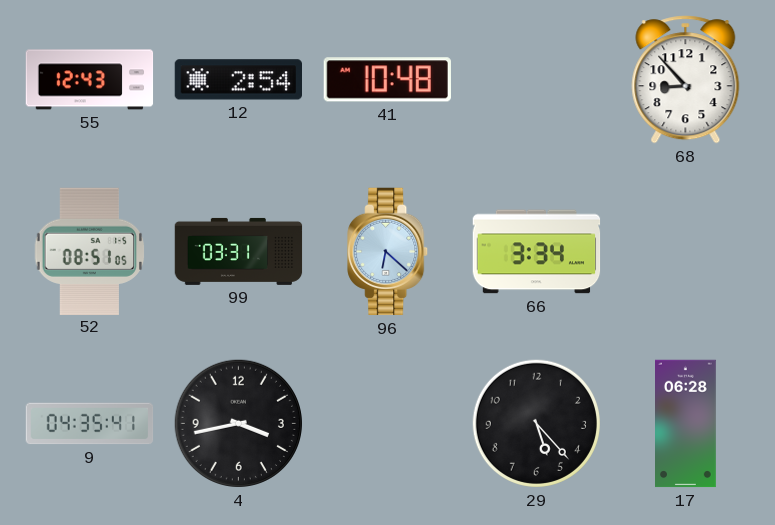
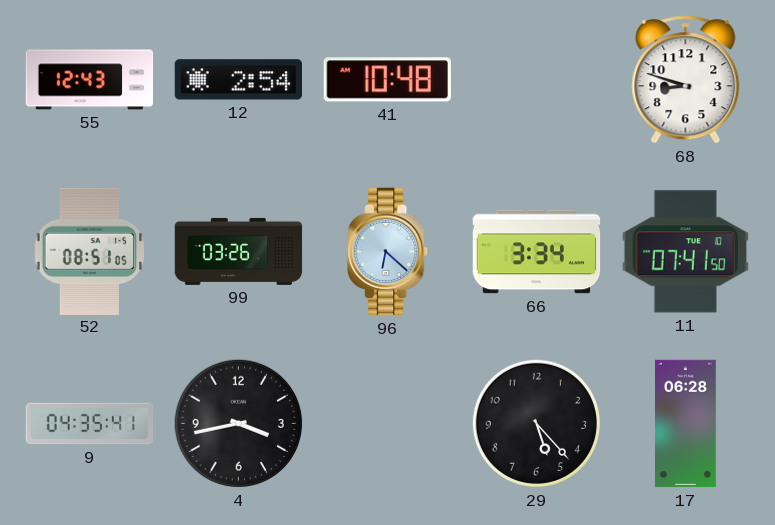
68: 8:53 -> 8:48
99: 03:31 -> 03:26
11: none -> 07:41
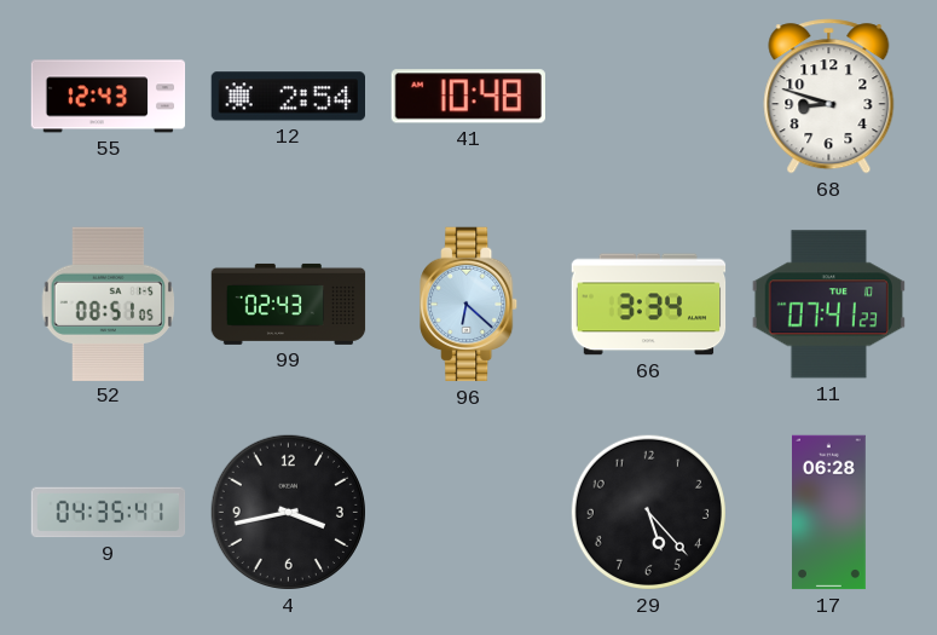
99: 03:26 -> 02:43
11: 07:41:50 -> 07:41:23
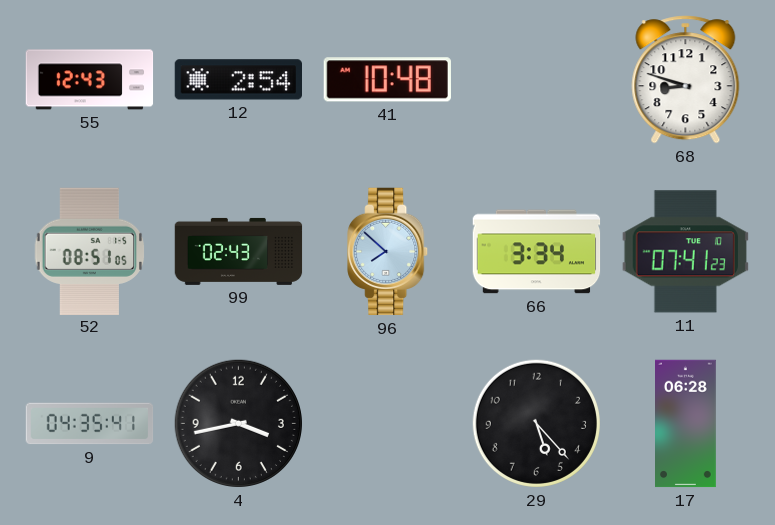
96: 6:22 -> 7:52
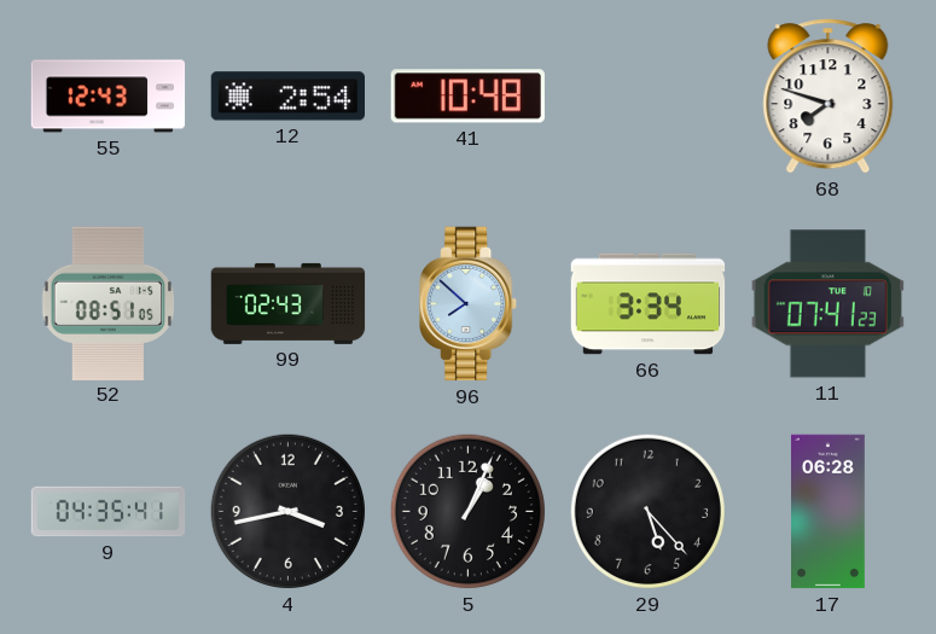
68: 8:48 -> 7:48
5: none -> 1:04
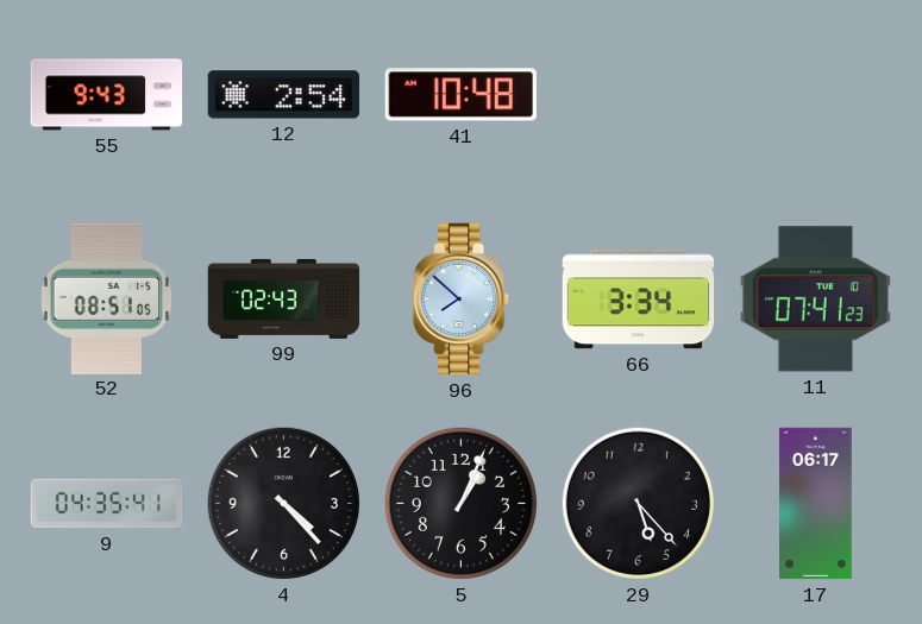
55: 12:43 -> 9:43
68: 7:48 -> none
4: 3:43 -> 4:23
17: 06:28 -> 06:17
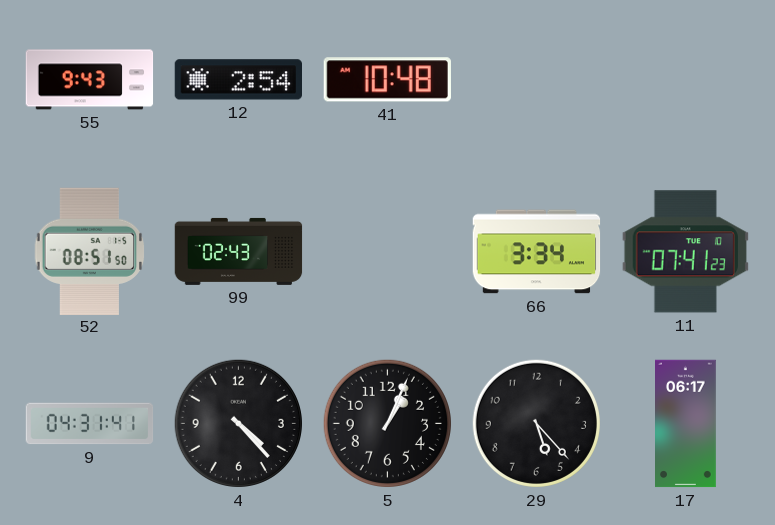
52: 08:51:05 -> 08:51:50
96: 7:52 -> none
9: 04:35 -> 04:31
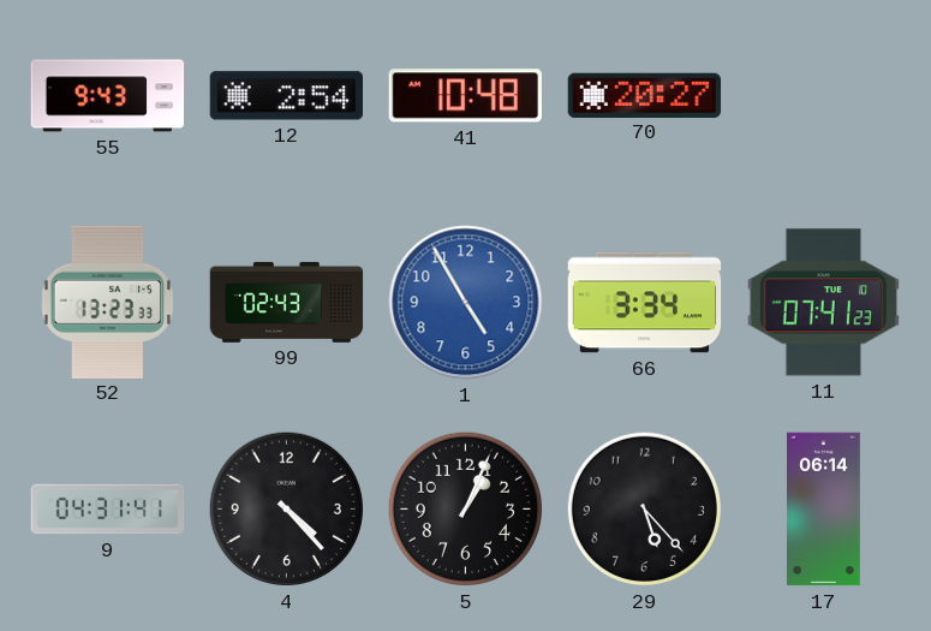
70: none -> 20:27
52: 08:51 -> 13:23
1: none -> 4:55
17: 06:17 -> 06:14
